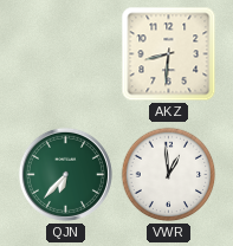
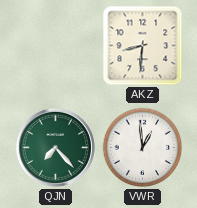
QJN: 6:37 -> 7:23
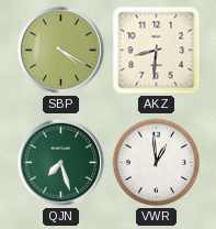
SBP: none -> 4:20
QJN: 7:23 -> 7:27
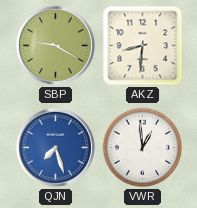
SBP: 4:20 -> 9:20
QJN dial: green -> blue
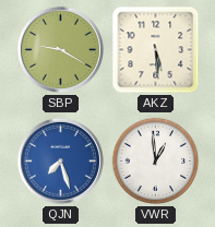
AKZ: 8:31 -> 5:29
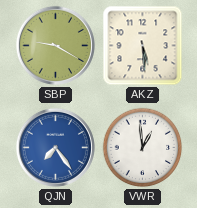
QJN: 7:27 -> 7:24
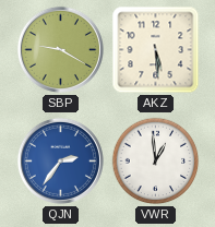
QJN: 7:24 -> 2:36
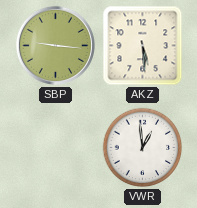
SBP: 9:20 -> 9:16
QJN: 2:36 -> none
